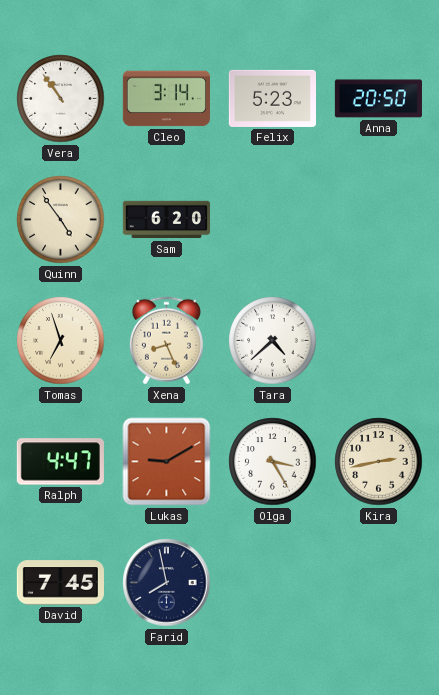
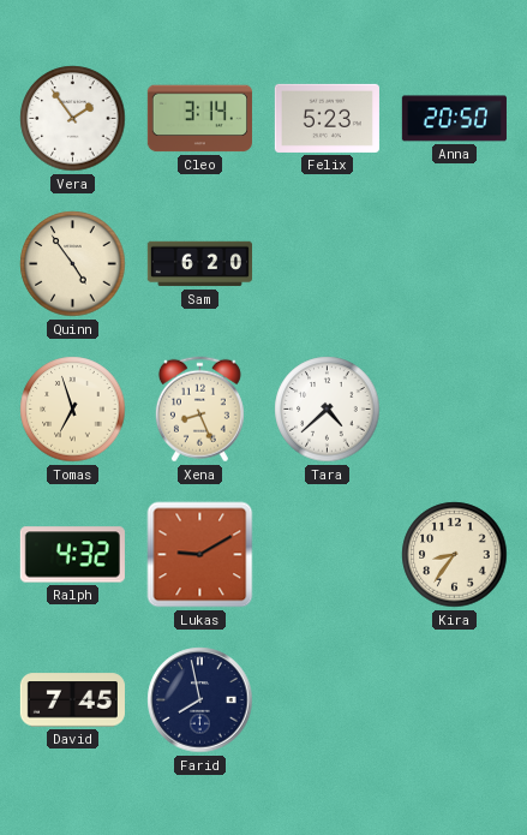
Vera: 10:54 -> 1:54
Ralph: 4:47 -> 4:32
Olga: 3:25 -> none
Kira: 2:43 -> 8:36
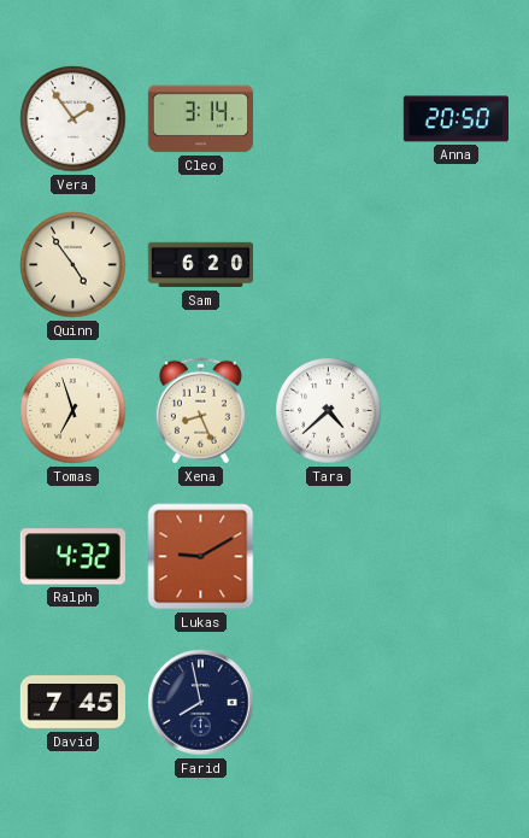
Felix: 5:23 -> none
Kira: 8:36 -> none
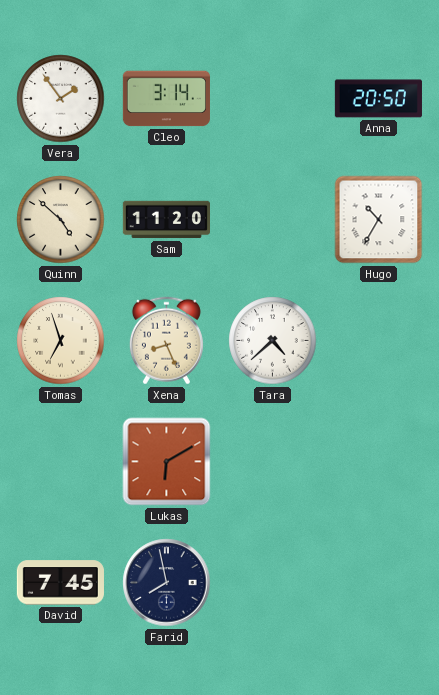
Quinn: 4:54 -> 4:52
Sam: 6:20 -> 11:20
Hugo: none -> 10:35
Ralph: 4:32 -> none
Lukas: 9:10 -> 6:10
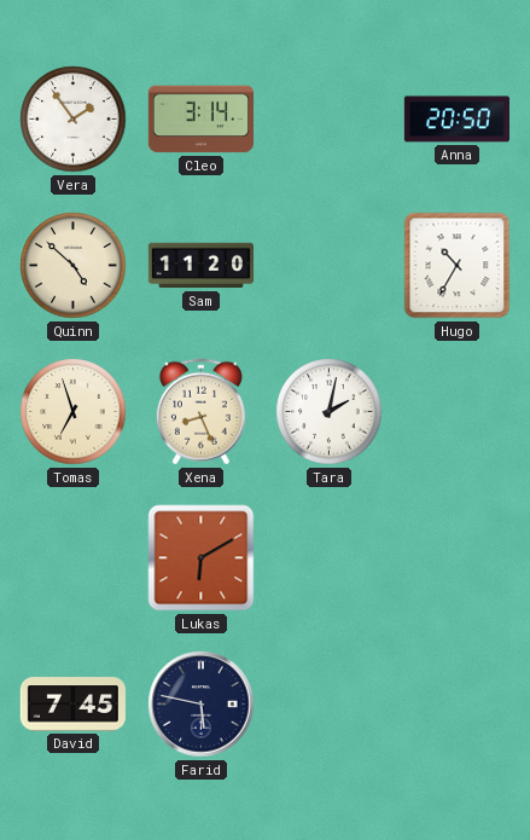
Tara: 4:38 -> 2:02
Farid: 7:58 -> 5:47
